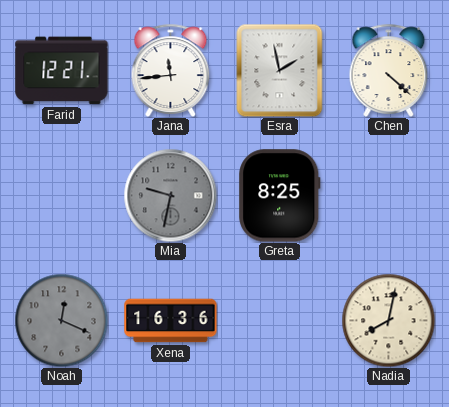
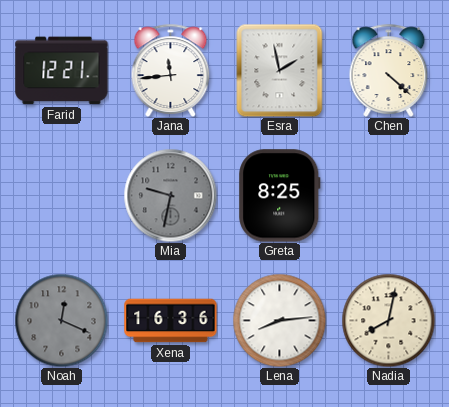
Lena: none -> 8:14
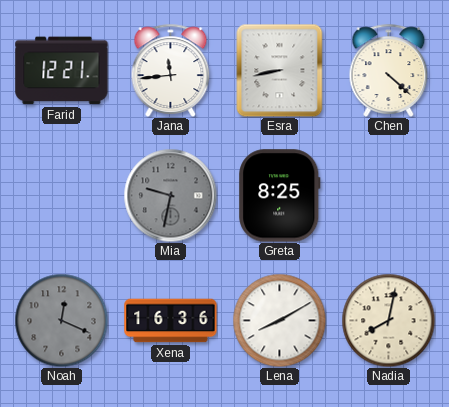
Esra: 1:58 -> 8:43
Lena: 8:14 -> 8:10
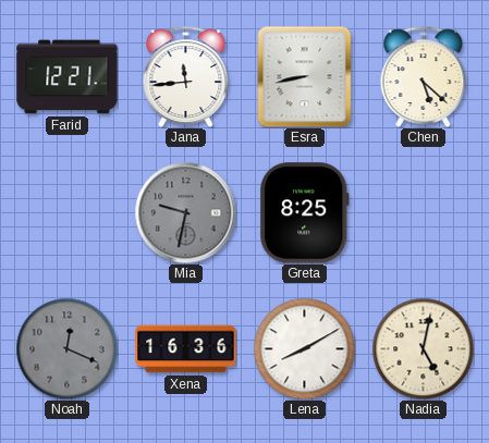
Chen: 4:22 -> 5:22
Nadia: 8:02 -> 5:02
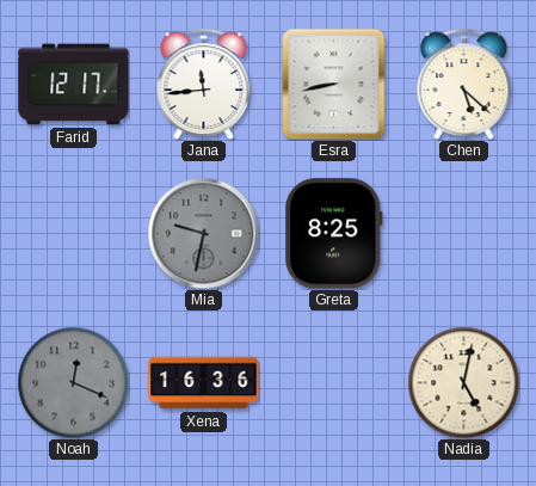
Farid: 12:21 -> 12:17
Lena: 8:10 -> none
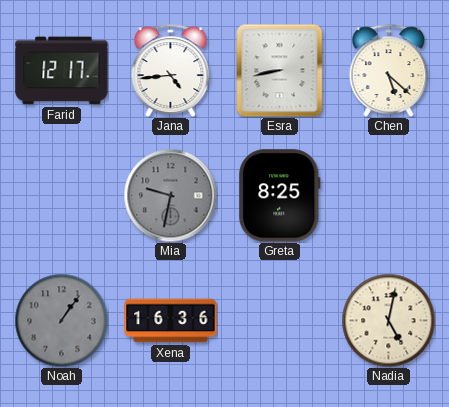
Jana: 11:44 -> 4:44
Noah: 12:19 -> 1:06
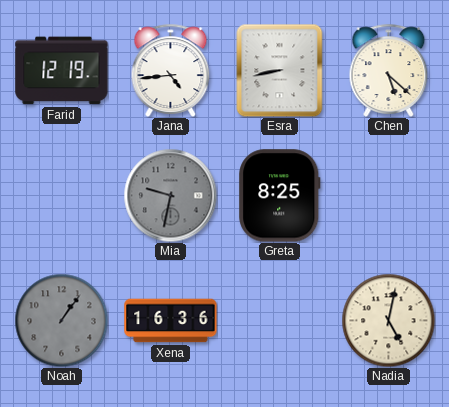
Farid: 12:17 -> 12:19
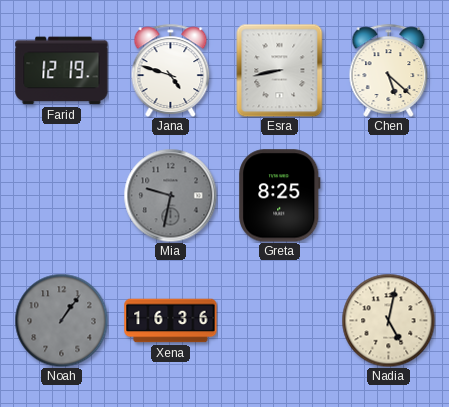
Jana: 4:44 -> 4:48
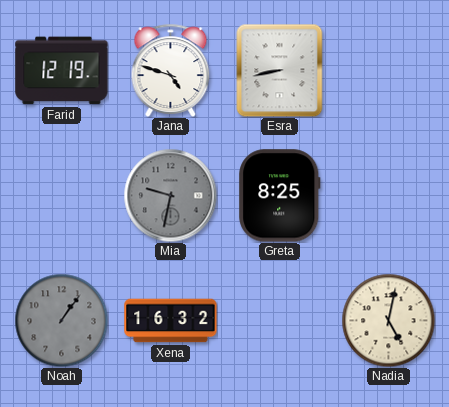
Chen: 5:22 -> none
Xena: 16:36 -> 16:32
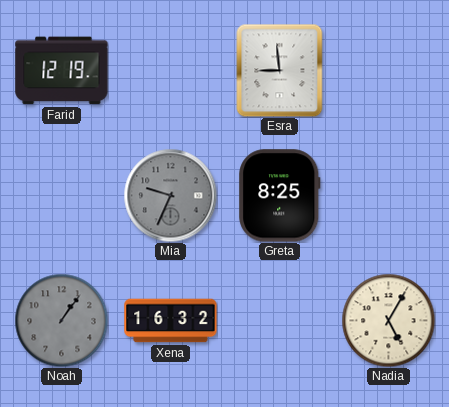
Jana: 4:48 -> none
Esra: 8:43 -> 8:59
Mia: 9:32 -> 9:34
Nadia: 5:02 -> 5:05
